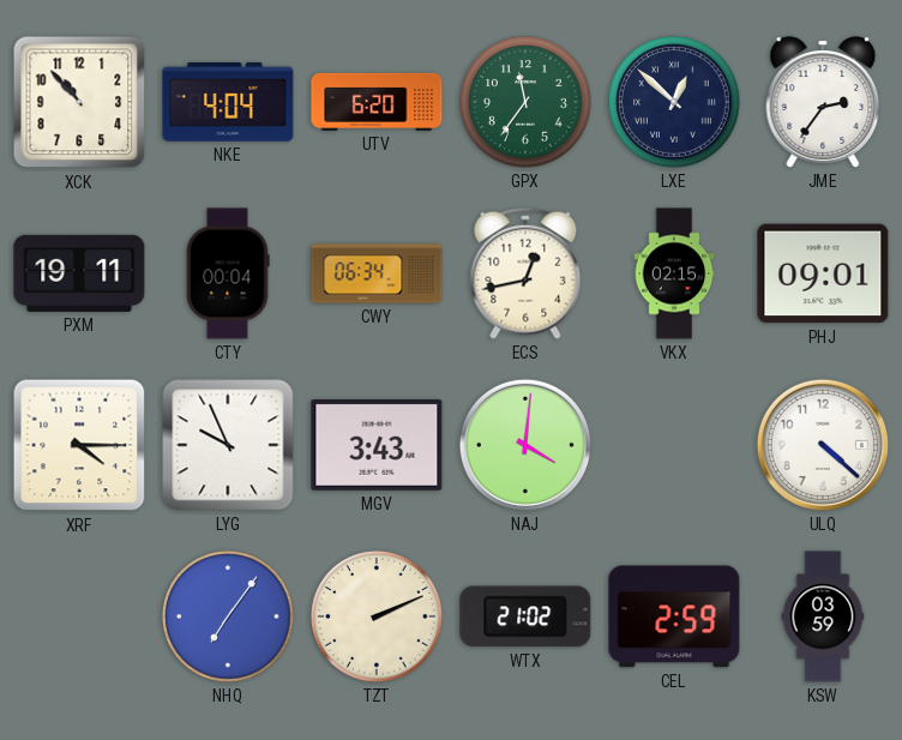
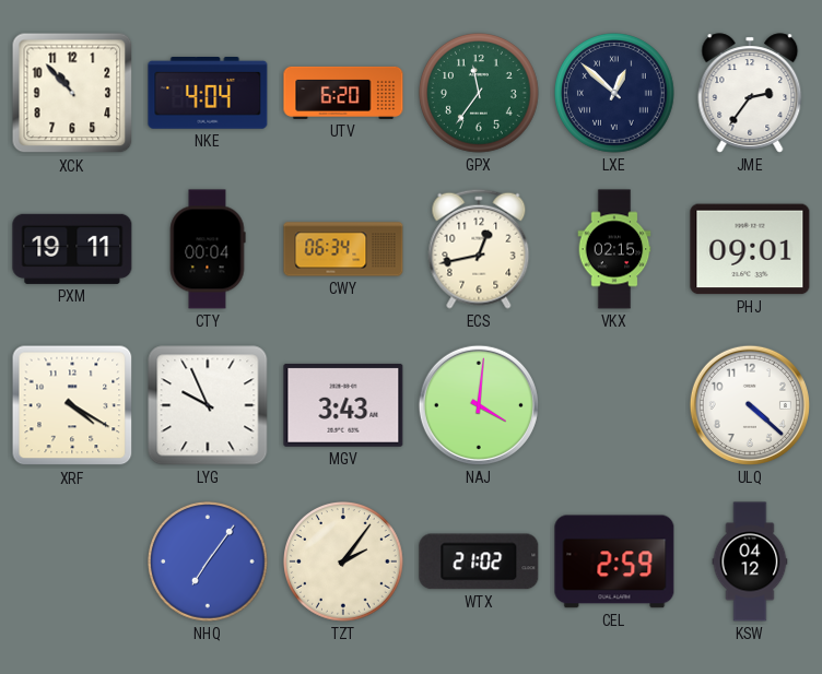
XRF: 4:15 -> 4:20
TZT: 2:11 -> 2:06
KSW: 03:59 -> 04:12
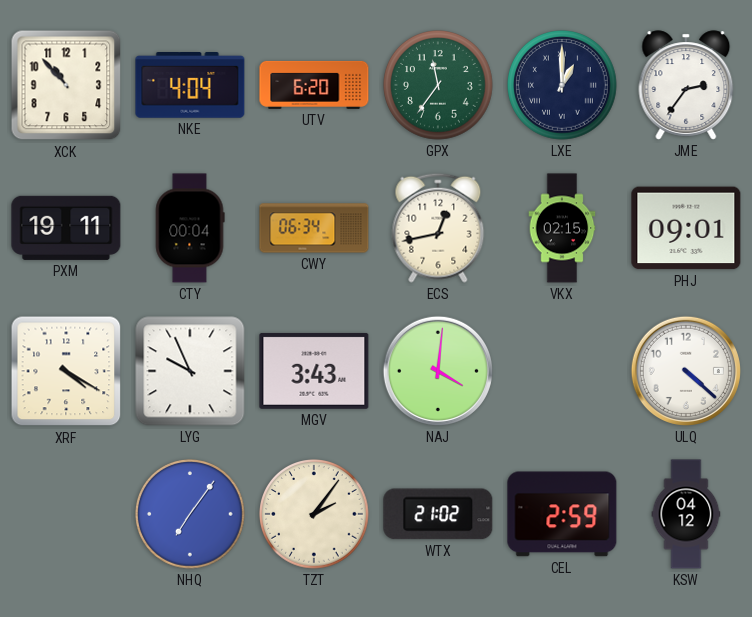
LXE: 12:52 -> 1:00
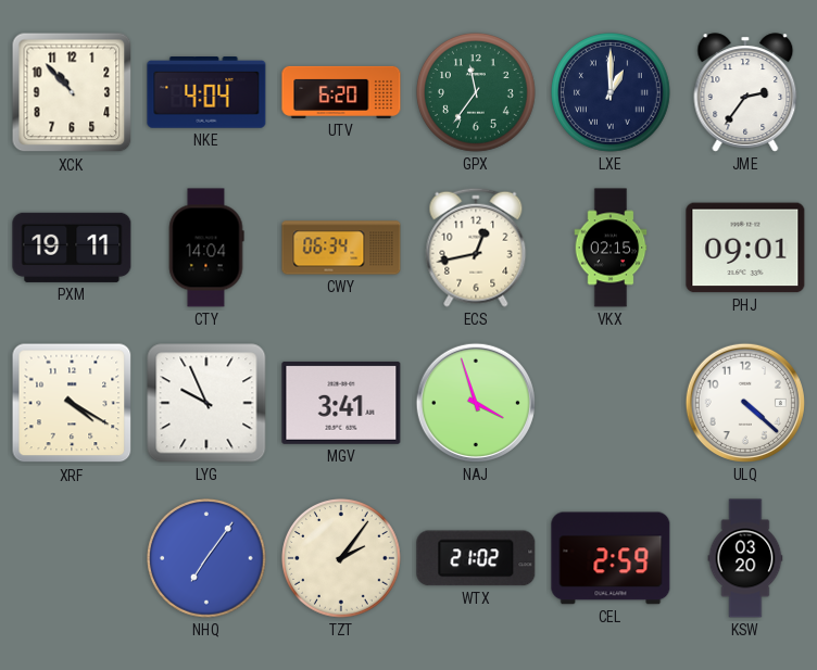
CTY: 00:04 -> 14:04
MGV: 3:43 -> 3:41
NAJ: 4:01 -> 3:57
KSW: 04:12 -> 03:20
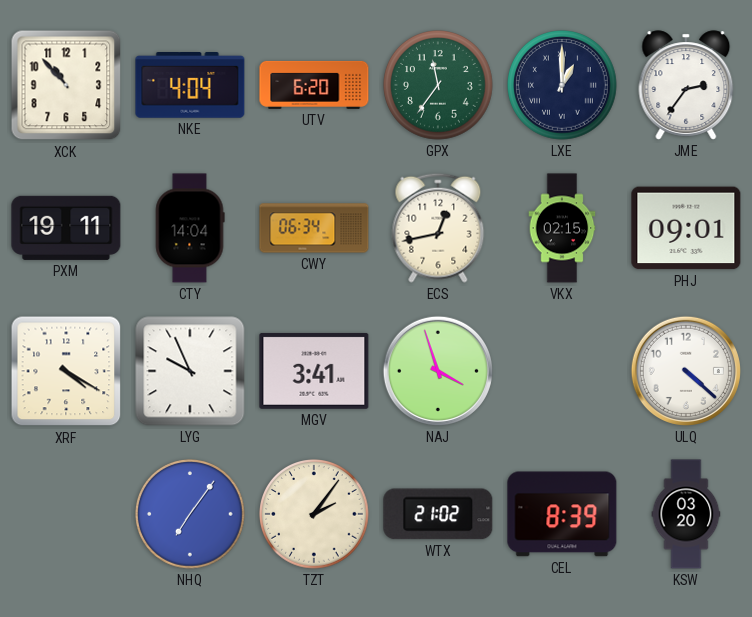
CEL: 2:59 -> 8:39
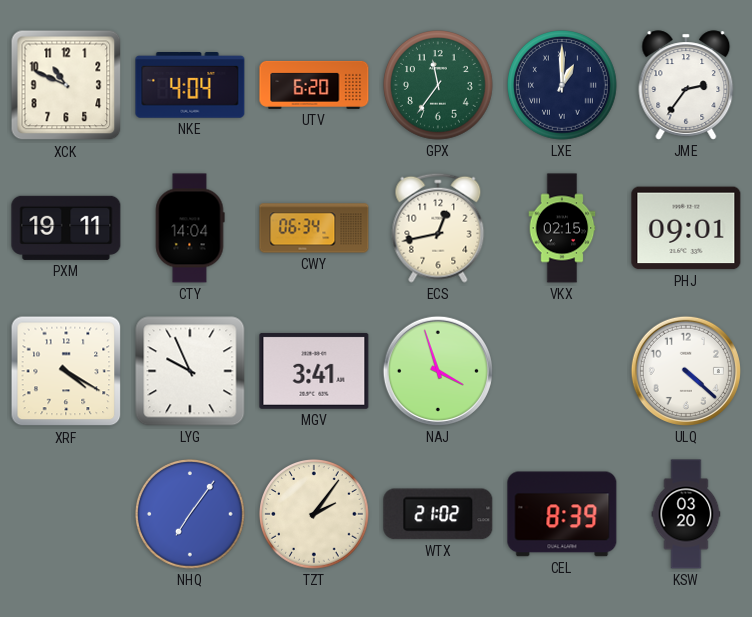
XCK: 10:53 -> 10:49
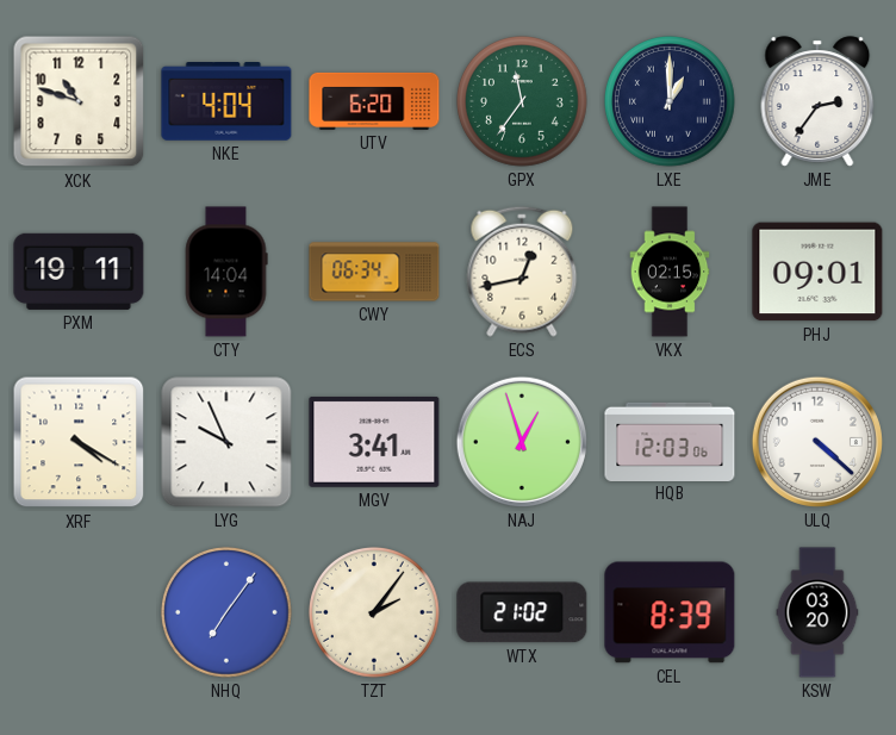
XCK: 10:49 -> 10:48
NAJ: 3:57 -> 12:57
HQB: none -> 12:03
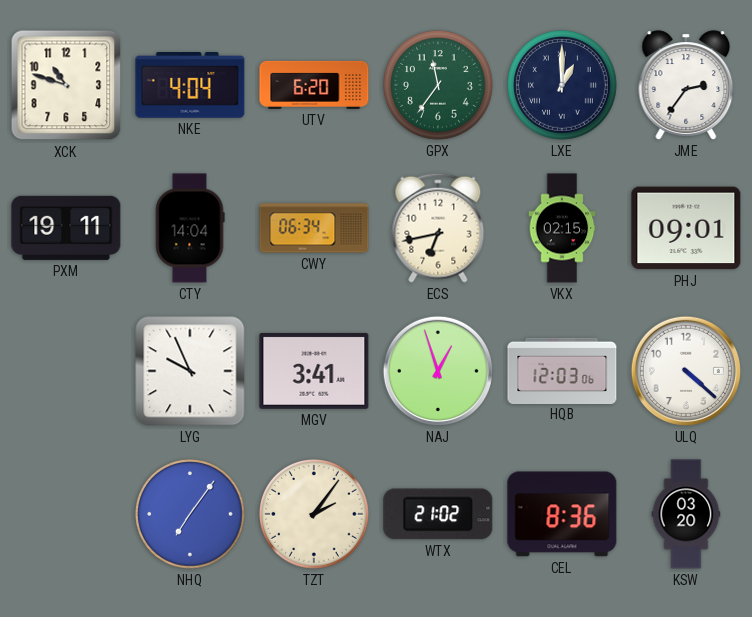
ECS: 12:43 -> 6:43
XRF: 4:20 -> none
CEL: 8:39 -> 8:36
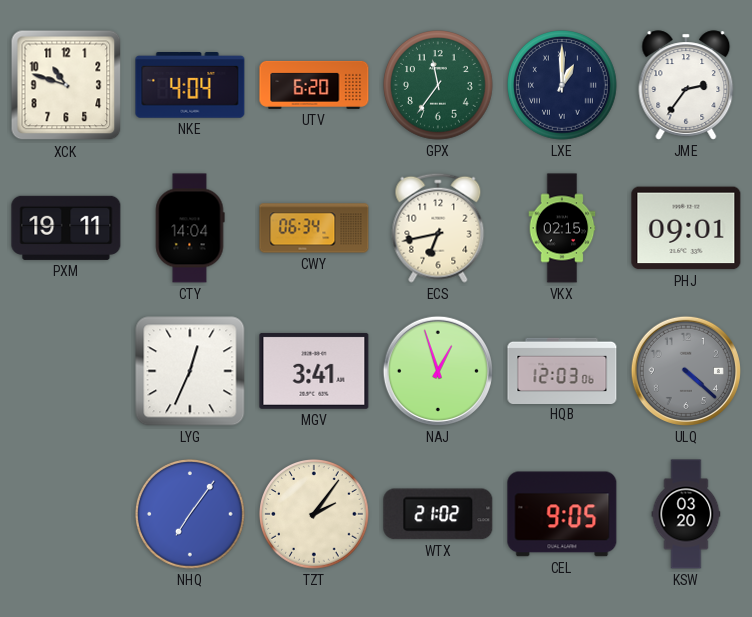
LYG: 9:56 -> 12:34
ULQ dial: white -> grey
CEL: 8:36 -> 9:05
